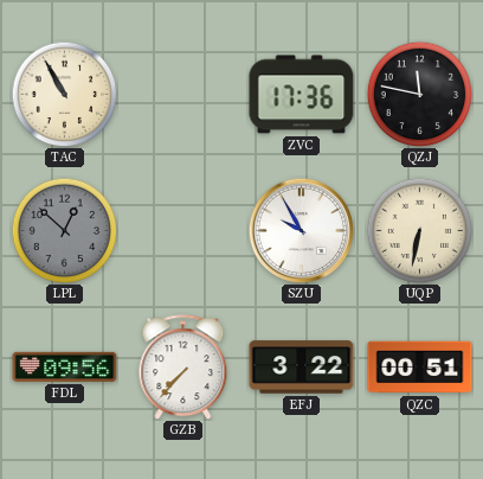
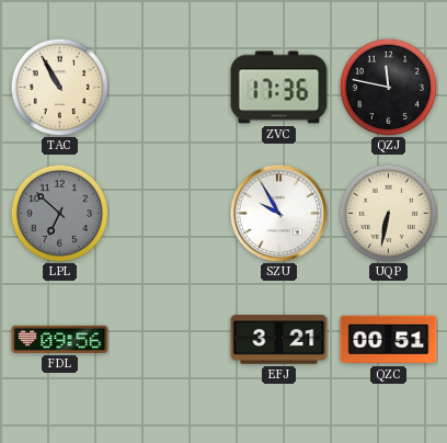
LPL: 12:52 -> 6:52
GZB: 7:37 -> none
EFJ: 3:22 -> 3:21
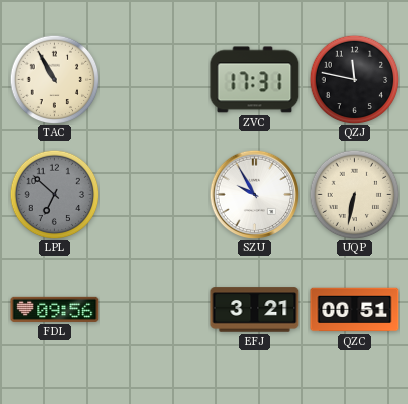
ZVC: 17:36 -> 17:31
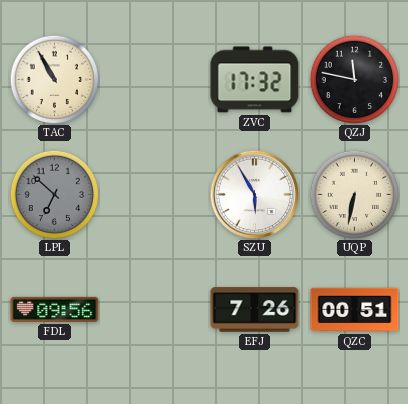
ZVC: 17:31 -> 17:32
SZU: 9:55 -> 5:55
EFJ: 3:21 -> 7:26
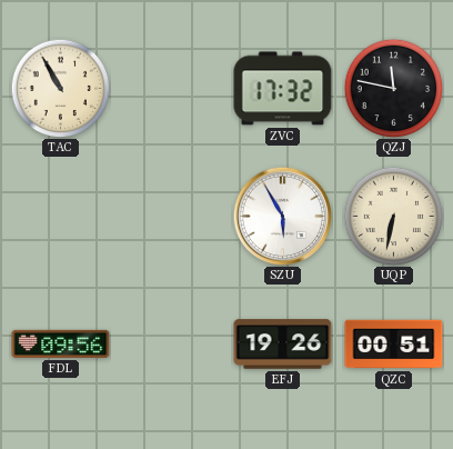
LPL: 6:52 -> none
EFJ: 7:26 -> 19:26
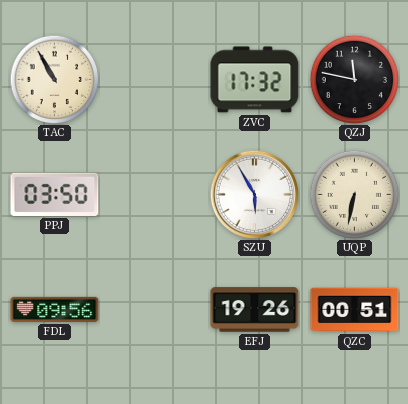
PPJ: none -> 03:50
